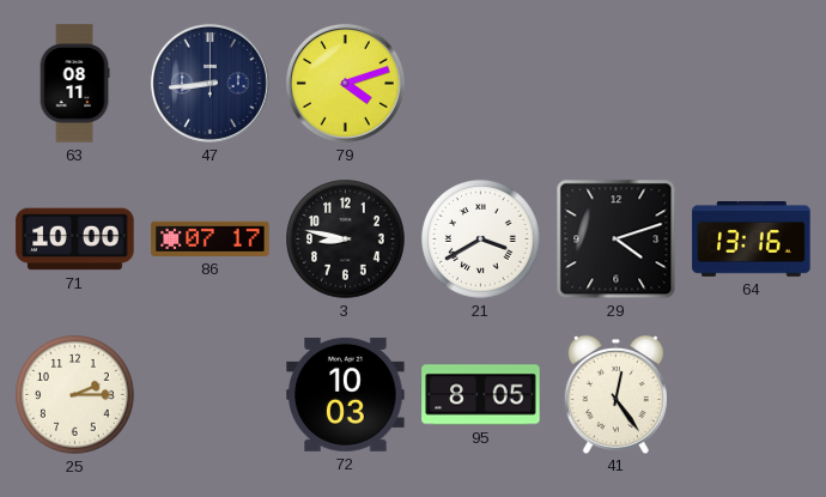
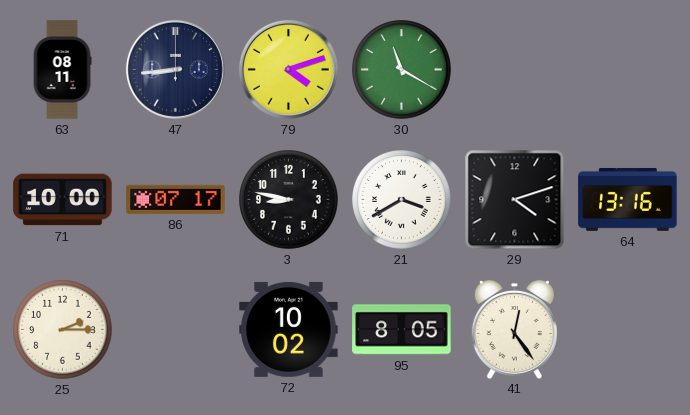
30: none -> 11:20
72: 10:03 -> 10:02
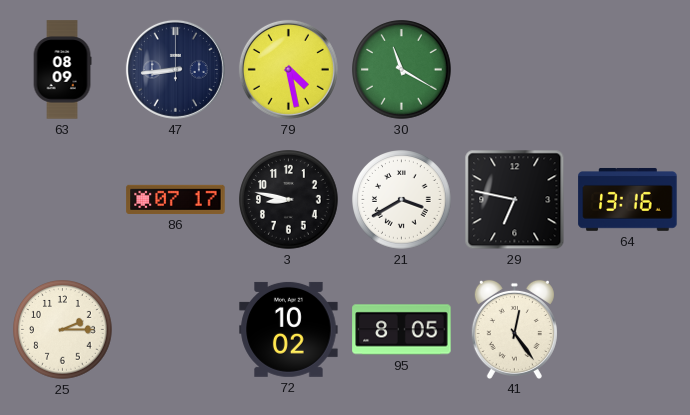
63: 08:11 -> 08:09
79: 4:12 -> 4:28
71: 10:00 -> none
29: 4:12 -> 6:47
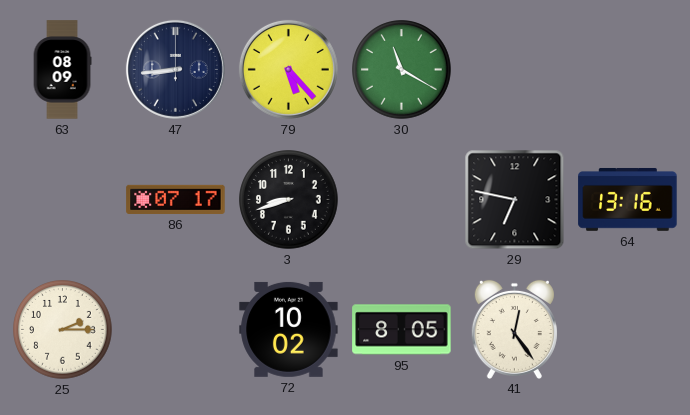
79: 4:28 -> 5:23
3: 8:47 -> 8:42
21: 3:40 -> none
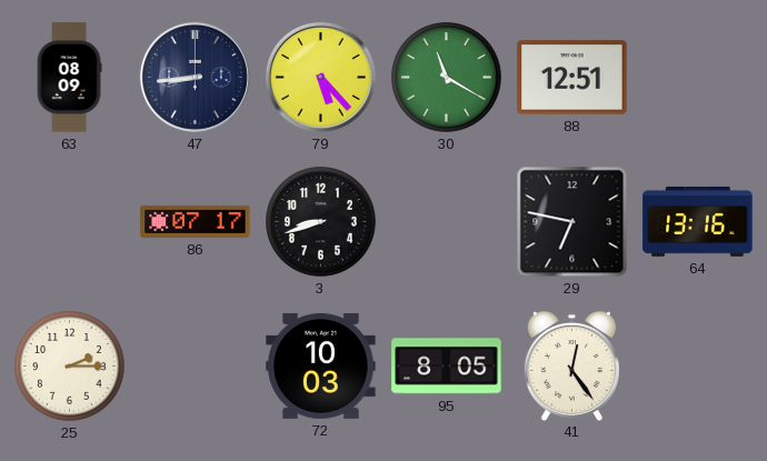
88: none -> 12:51
72: 10:02 -> 10:03
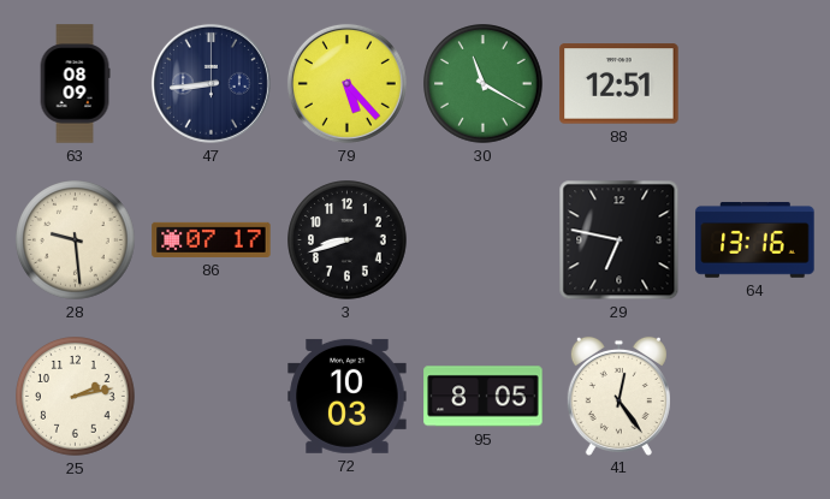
28: none -> 9:29
25: 2:15 -> 2:13
